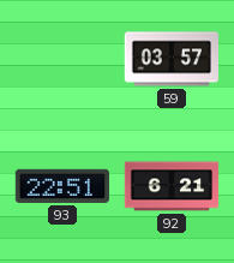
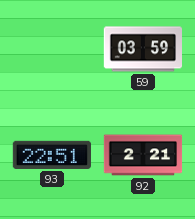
59: 03:57 -> 03:59
92: 6:21 -> 2:21
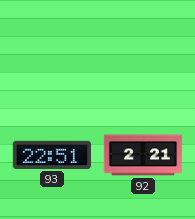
59: 03:59 -> none
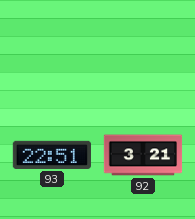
92: 2:21 -> 3:21
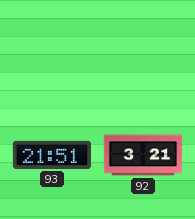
93: 22:51 -> 21:51
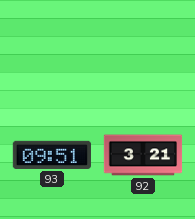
93: 21:51 -> 09:51
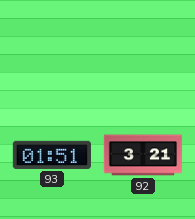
93: 09:51 -> 01:51
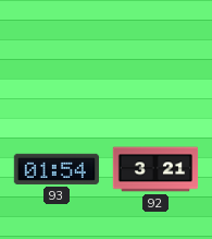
93: 01:51 -> 01:54
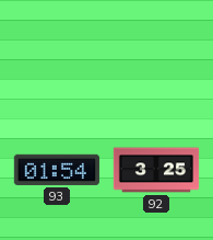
92: 3:21 -> 3:25
